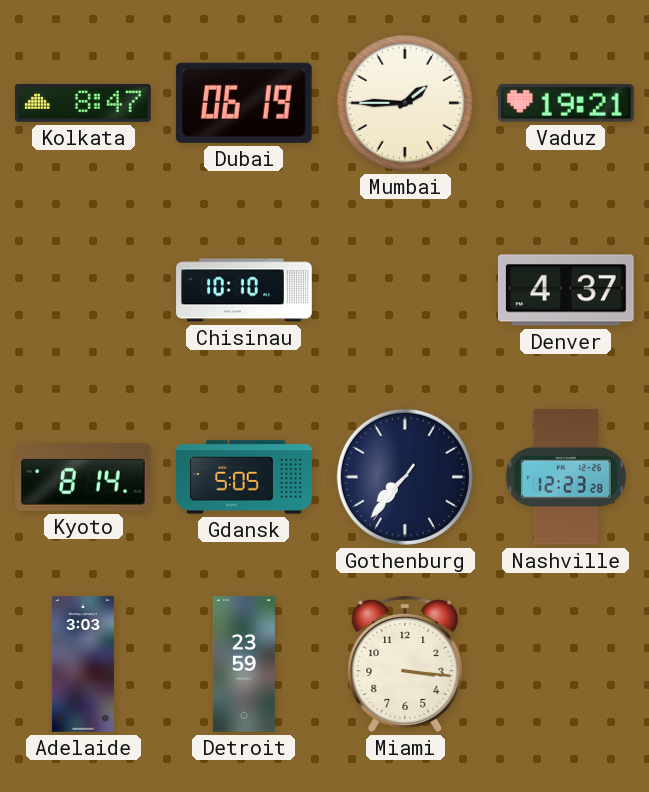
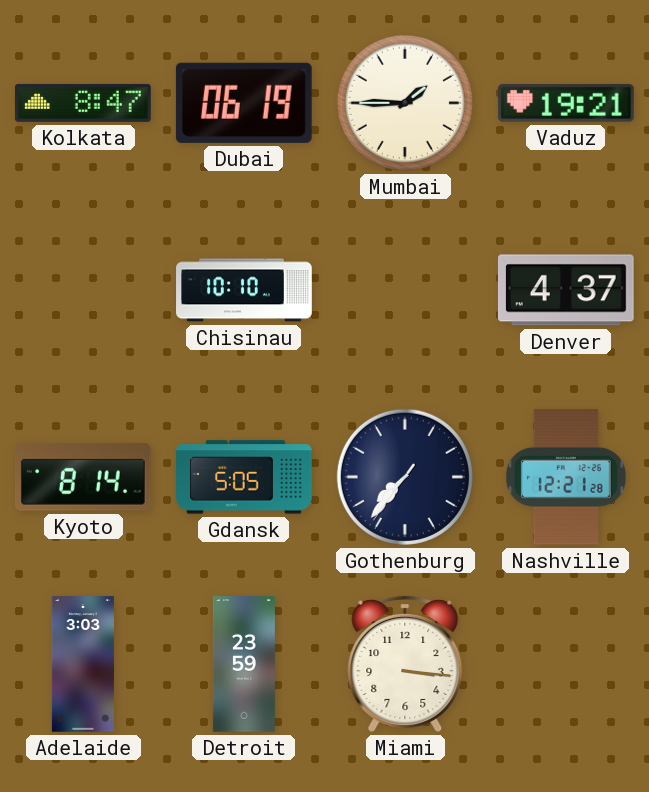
Nashville: 12:23 -> 12:21
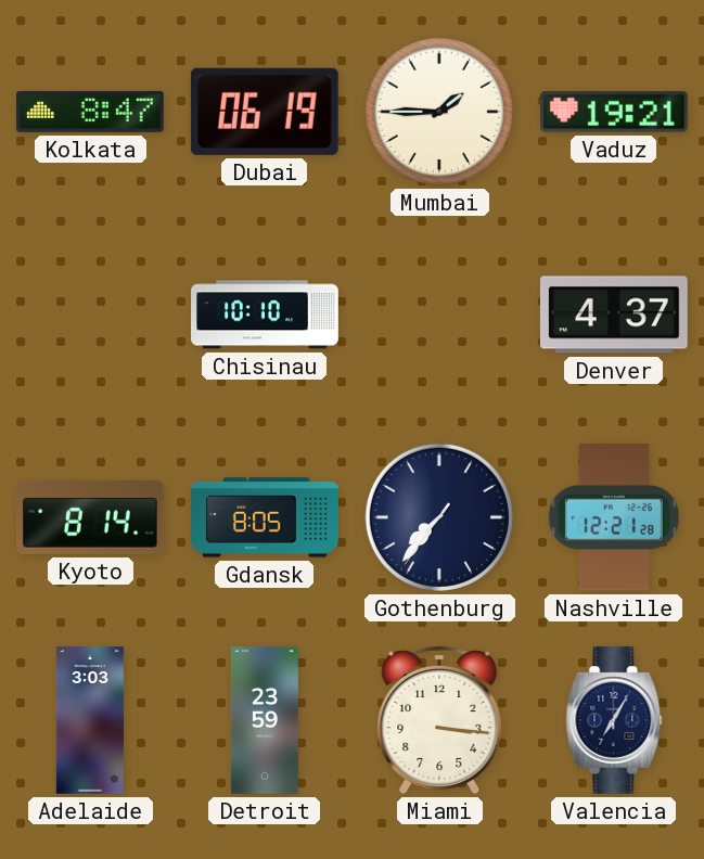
Gdansk: 5:05 -> 8:05
Valencia: none -> 7:05
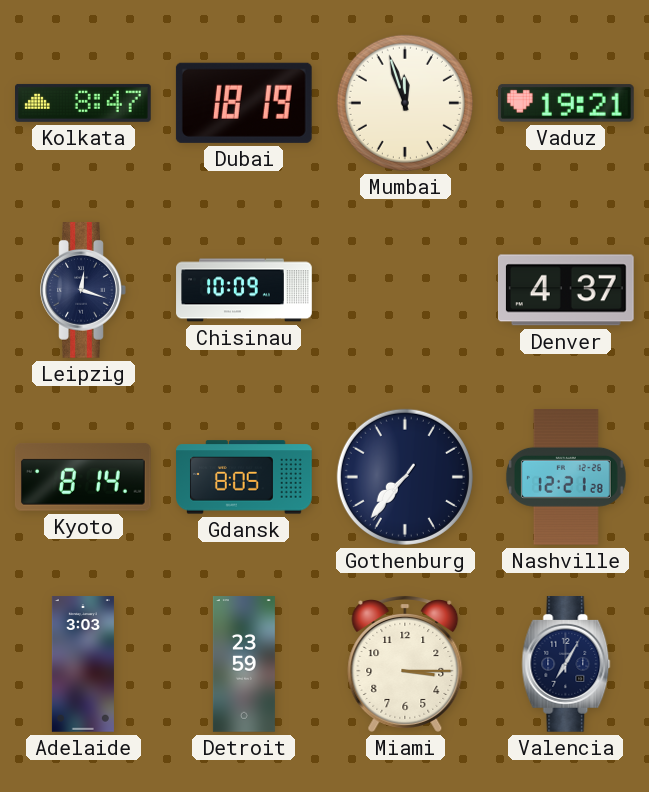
Dubai: 06:19 -> 18:19
Mumbai: 1:45 -> 11:57
Leipzig: none -> 12:18
Chisinau: 10:10 -> 10:09
Miami: 3:16 -> 3:15
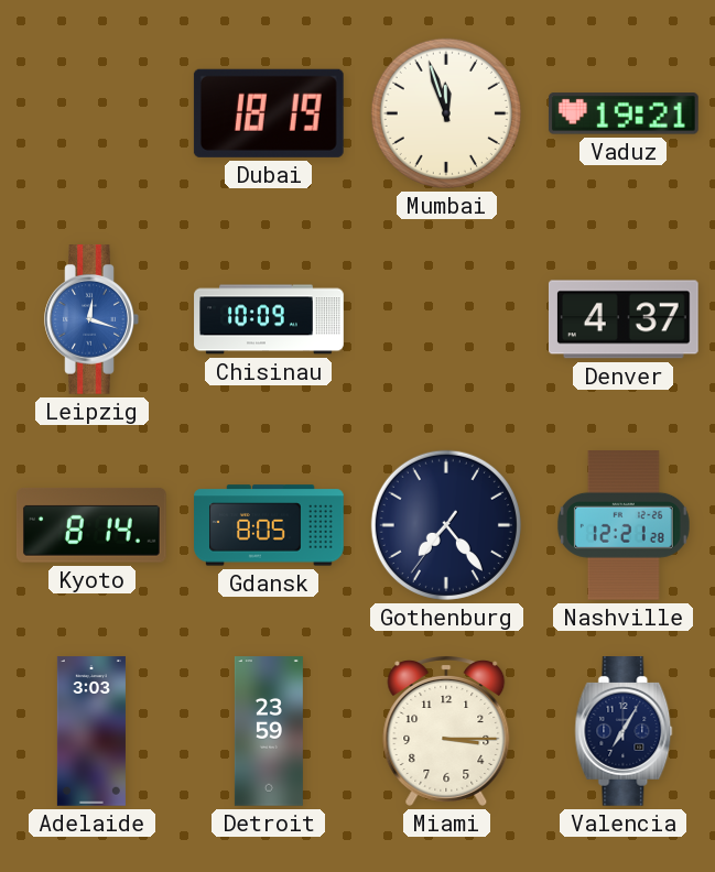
Kolkata: 8:47 -> none
Leipzig dial: navy -> blue
Gothenburg: 7:36 -> 7:23
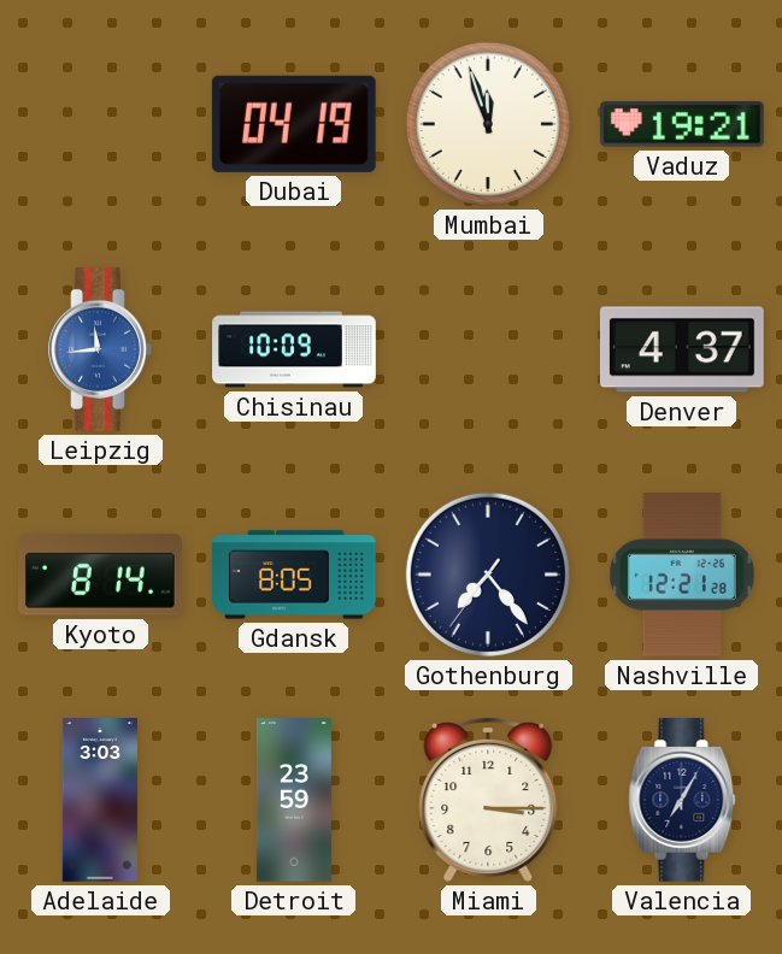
Dubai: 18:19 -> 04:19
Leipzig: 12:18 -> 11:44
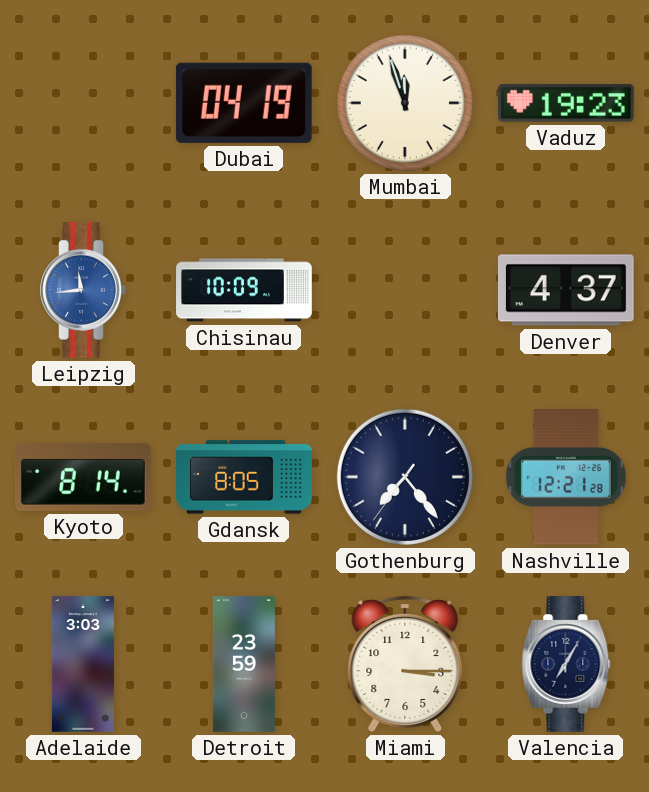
Vaduz: 19:21 -> 19:23
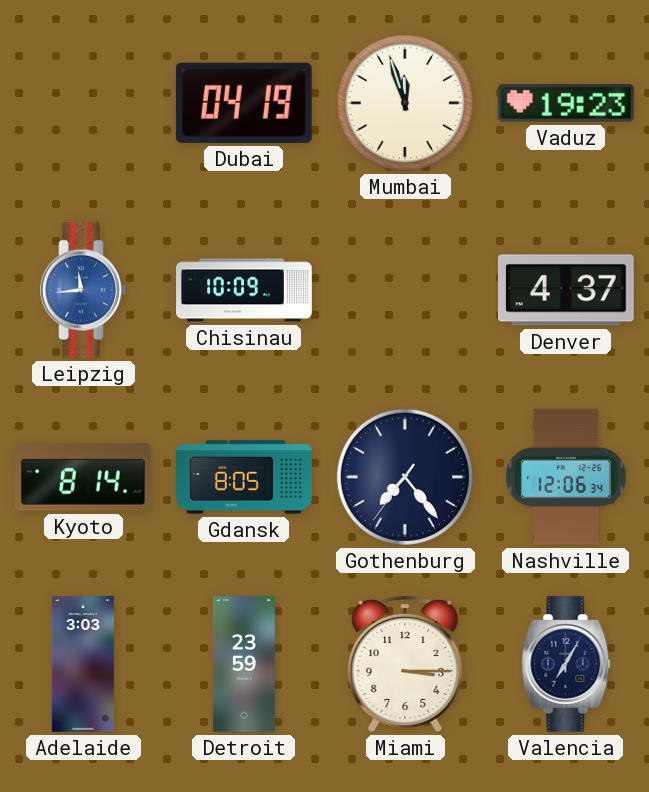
Nashville: 12:21 -> 12:06
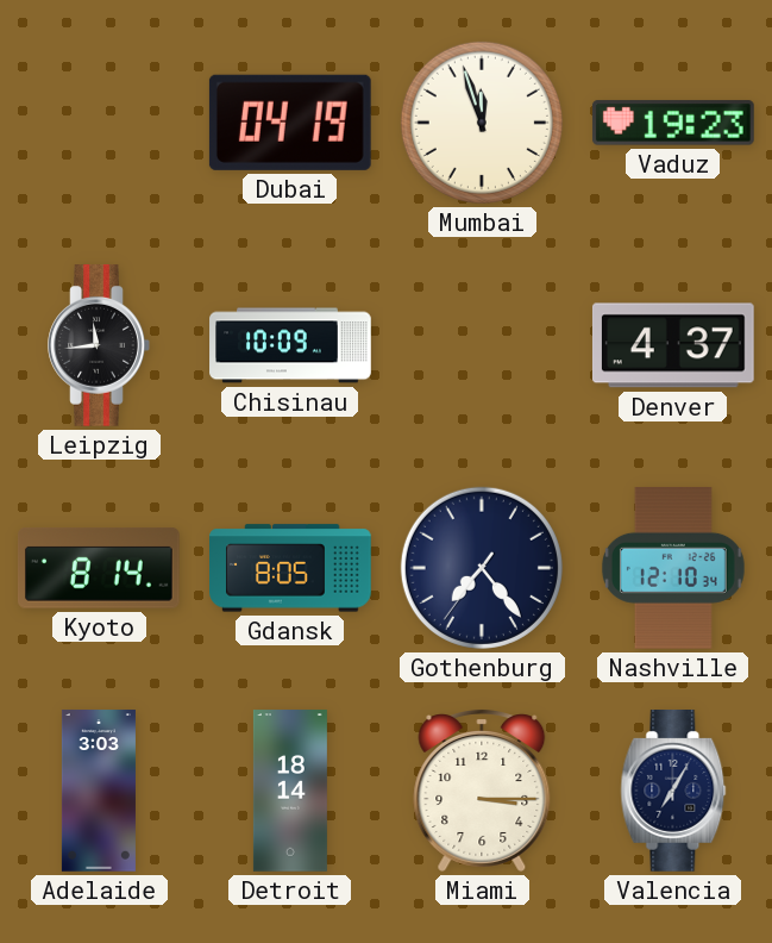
Leipzig dial: blue -> black
Nashville: 12:06 -> 12:10
Detroit: 23:59 -> 18:14
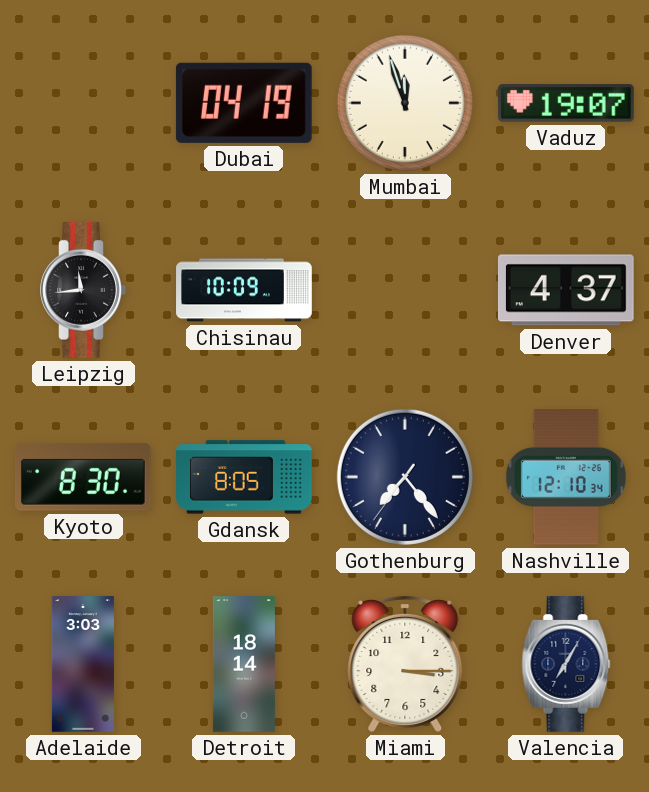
Vaduz: 19:23 -> 19:07
Kyoto: 8:14 -> 8:30
